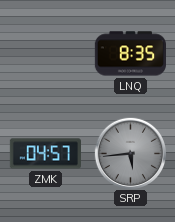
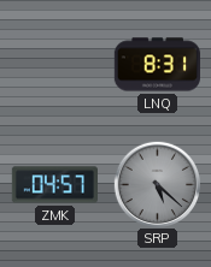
LNQ: 8:35 -> 8:31
SRP: 5:44 -> 5:22
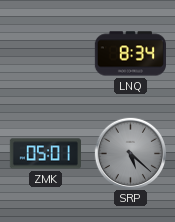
LNQ: 8:31 -> 8:34
ZMK: 04:57 -> 05:01
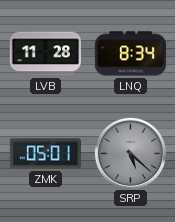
LVB: none -> 11:28
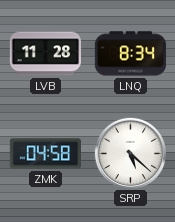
ZMK: 05:01 -> 04:58
SRP dial: grey -> white
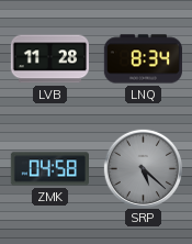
SRP dial: white -> grey
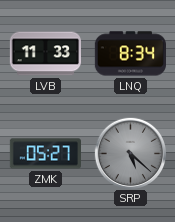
LVB: 11:28 -> 11:33
ZMK: 04:58 -> 05:27
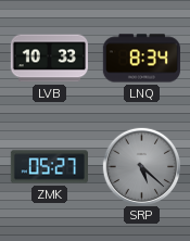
LVB: 11:33 -> 10:33
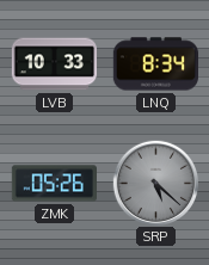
ZMK: 05:27 -> 05:26
